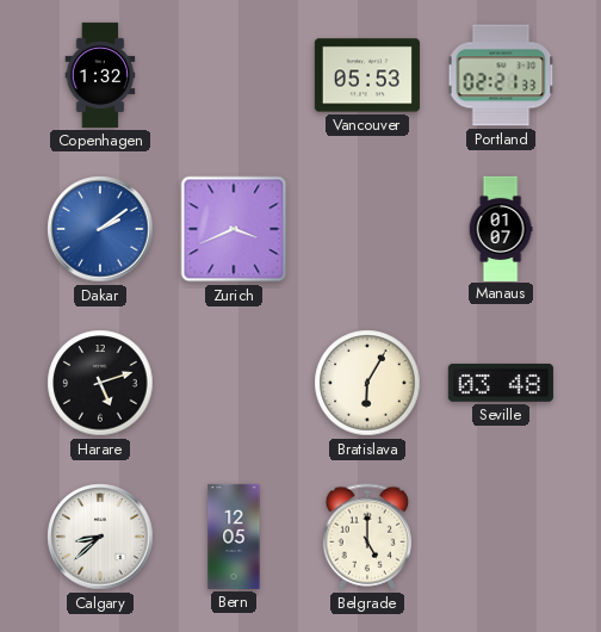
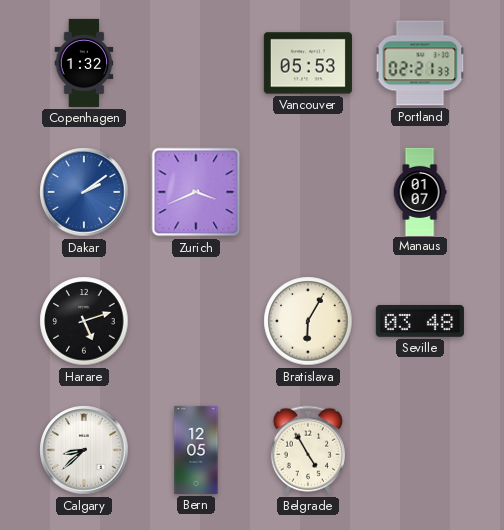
Belgrade: 5:00 -> 4:55
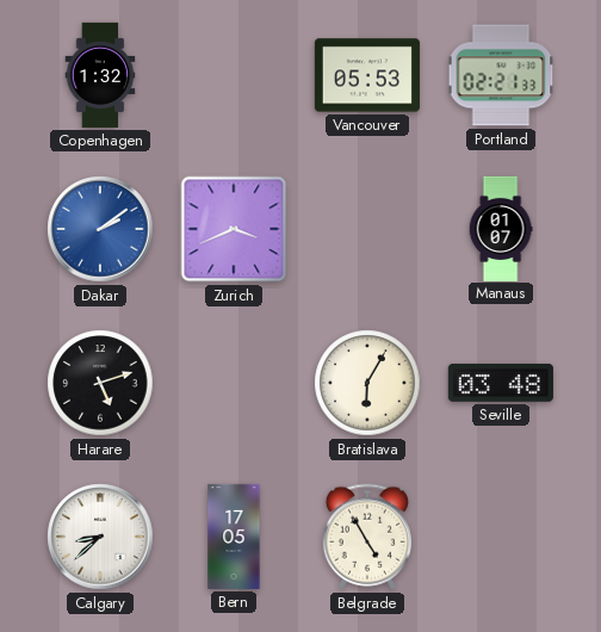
Bern: 12:05 -> 17:05
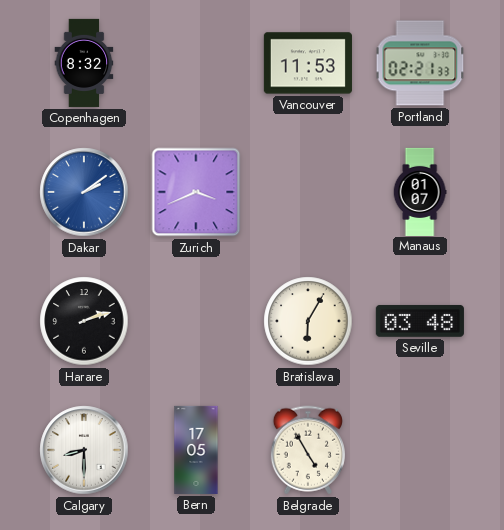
Copenhagen: 1:32 -> 8:32
Vancouver: 05:53 -> 11:53
Harare: 5:12 -> 2:12
Calgary: 8:38 -> 8:30
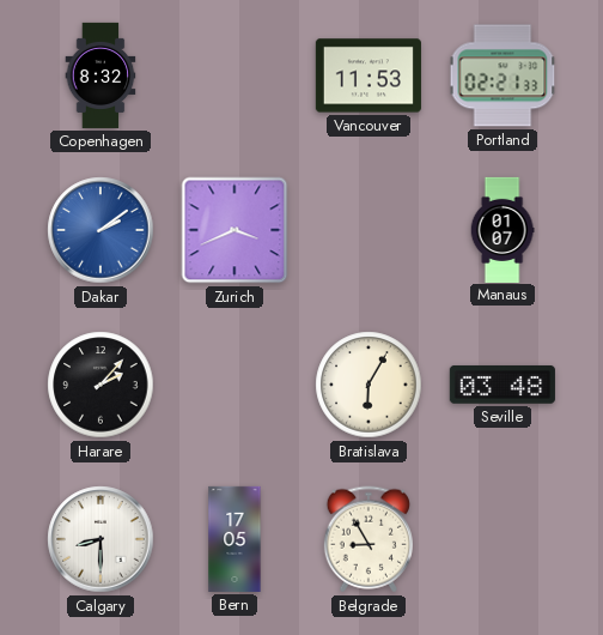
Harare: 2:12 -> 2:07
Belgrade: 4:55 -> 8:55
